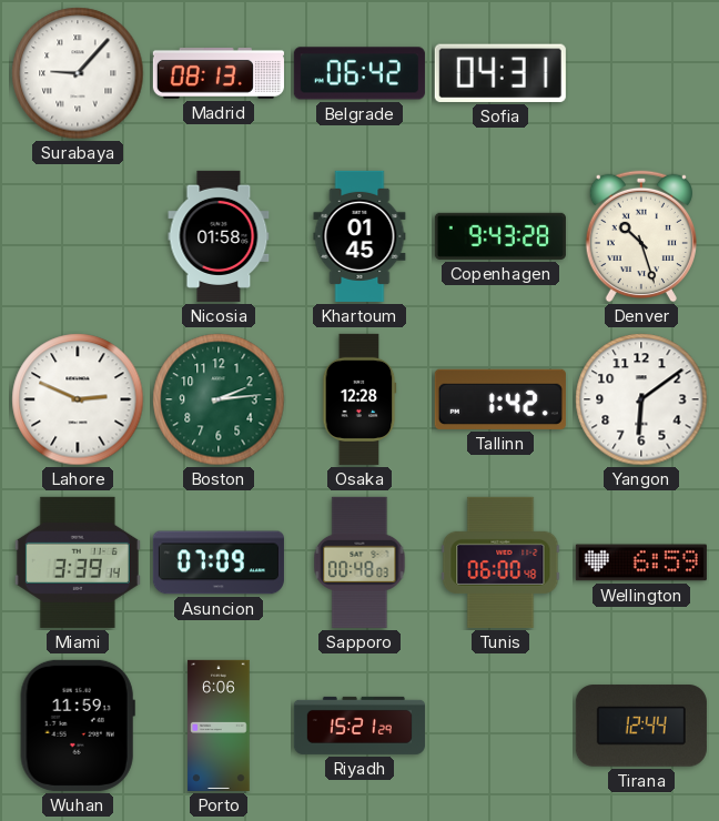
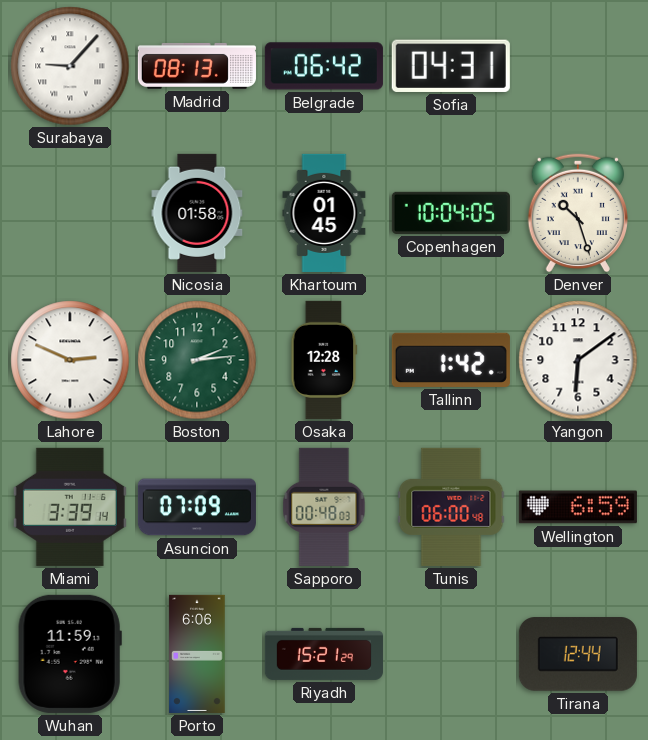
Copenhagen: 9:43 -> 10:04
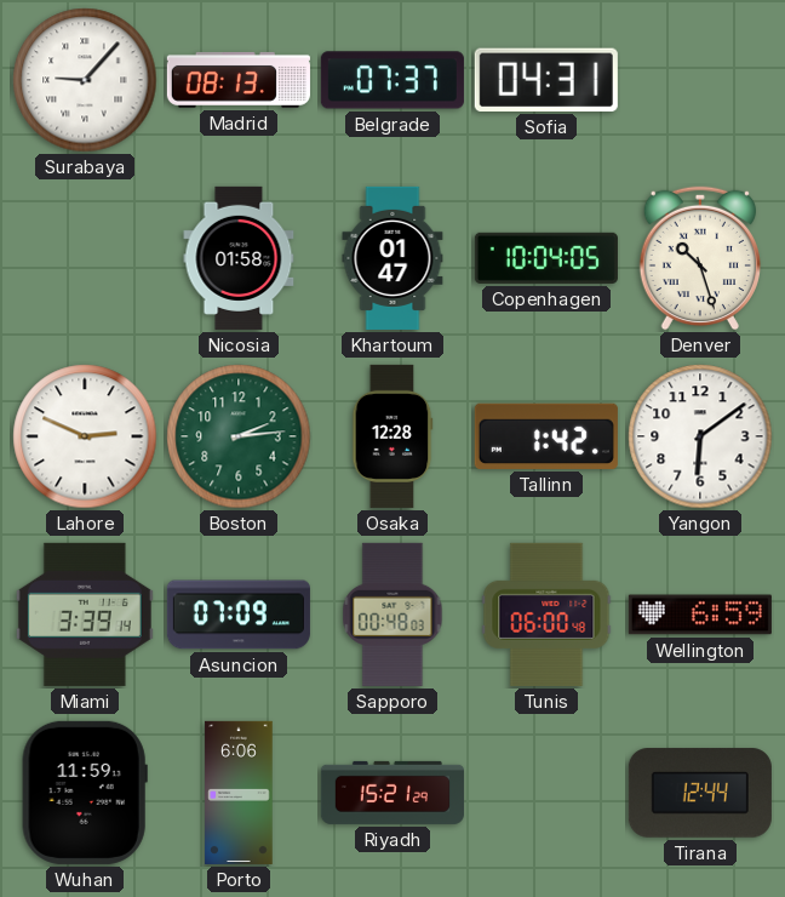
Belgrade: 06:42 -> 07:37
Khartoum: 01:45 -> 01:47
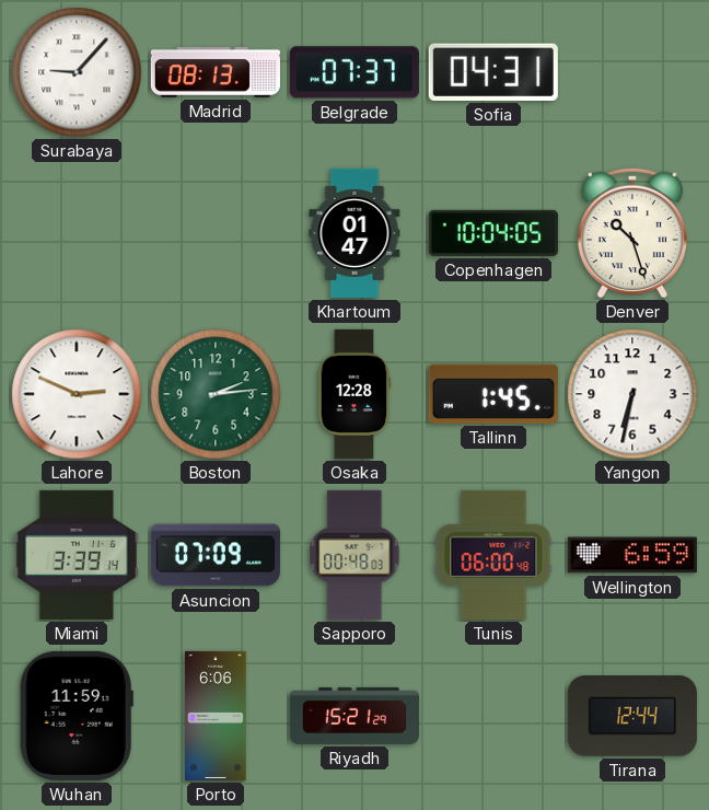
Nicosia: 01:58 -> none
Tallinn: 1:42 -> 1:45
Yangon: 6:09 -> 6:32
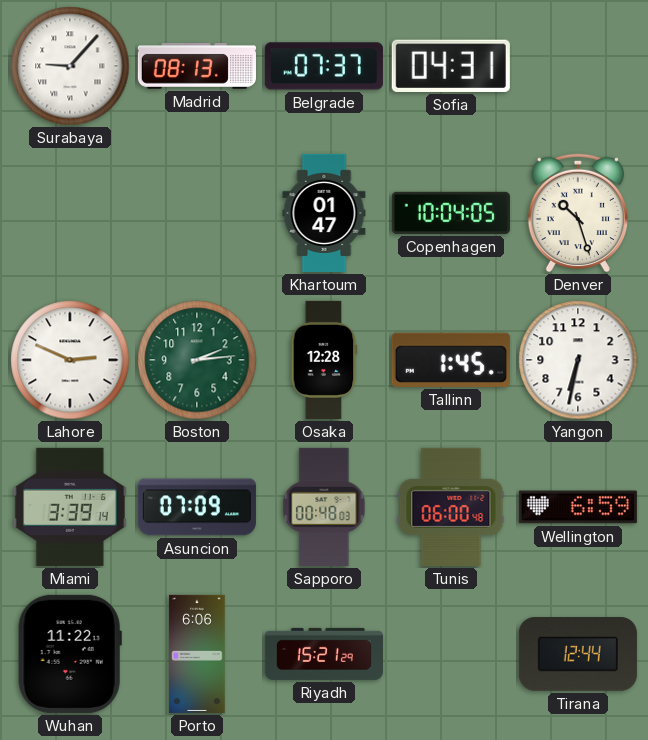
Wuhan: 11:59 -> 11:22
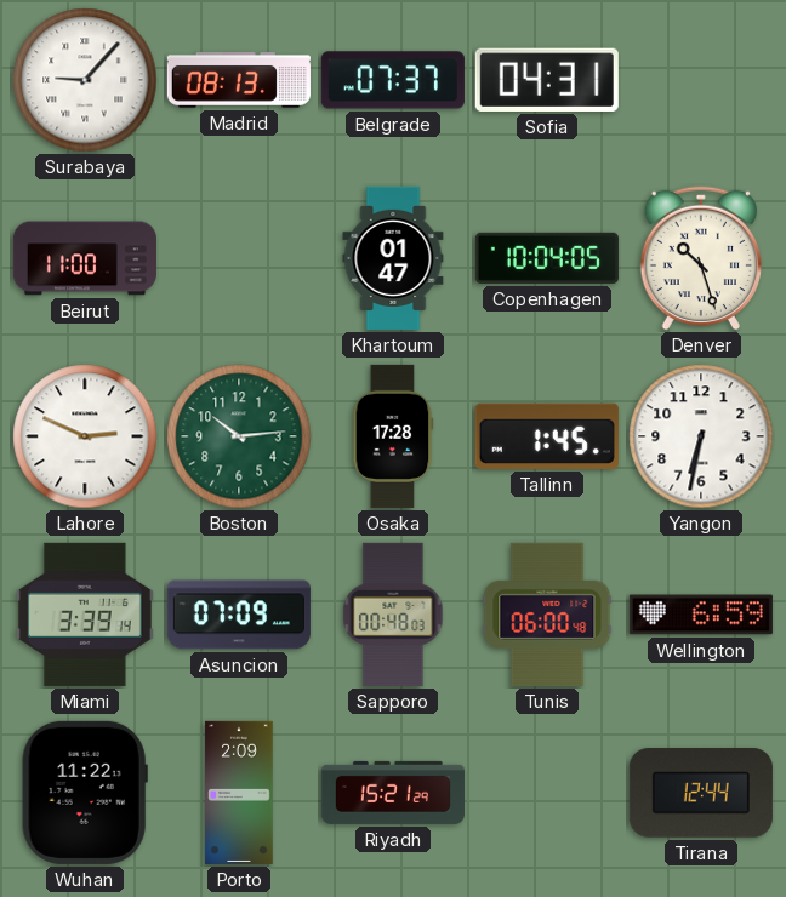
Beirut: none -> 11:00
Boston: 2:14 -> 10:14
Osaka: 12:28 -> 17:28
Porto: 6:06 -> 2:09
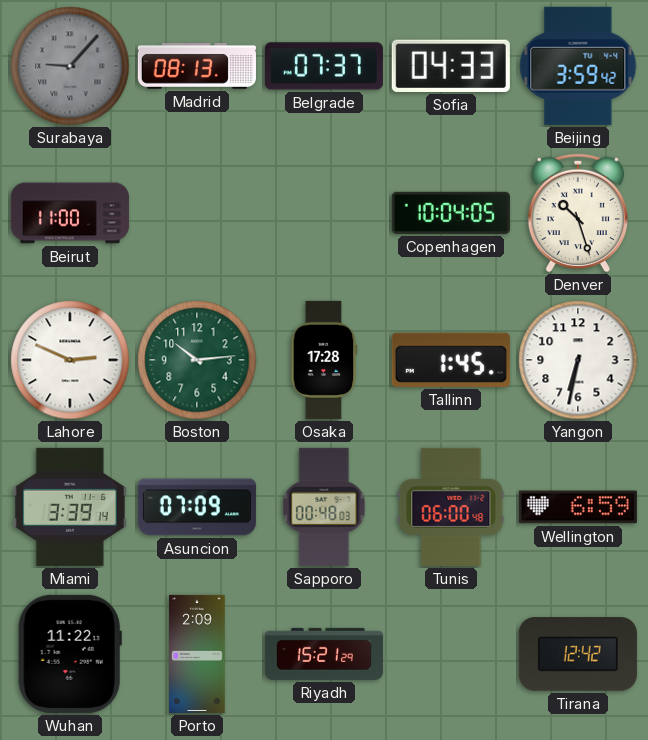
Surabaya dial: white -> grey
Sofia: 04:31 -> 04:33
Beijing: none -> 3:59
Khartoum: 01:47 -> none
Tirana: 12:44 -> 12:42
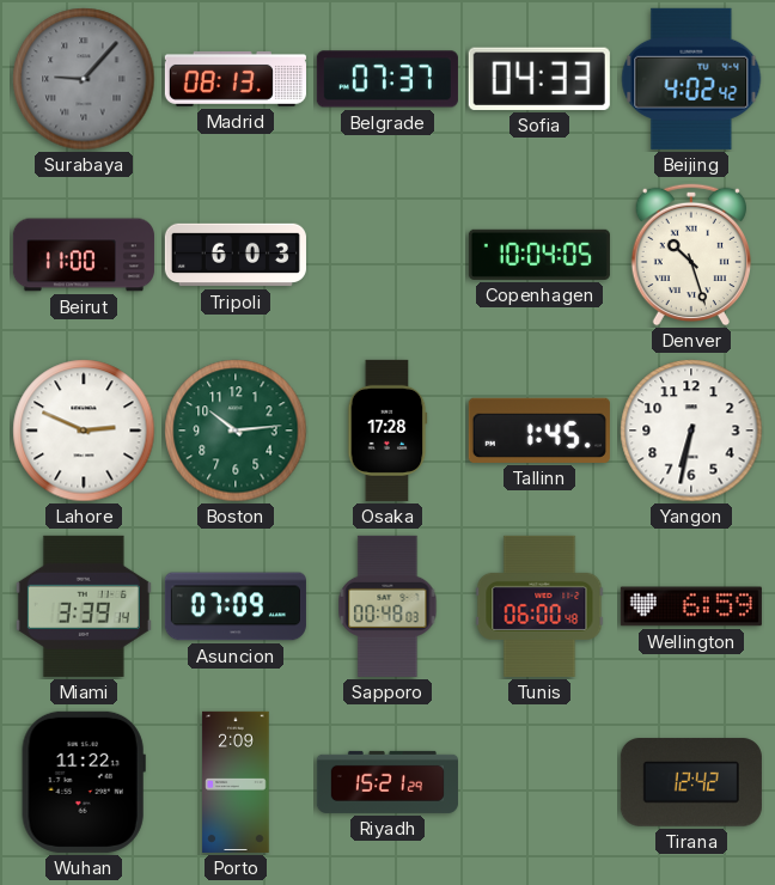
Beijing: 3:59 -> 4:02
Tripoli: none -> 6:03
